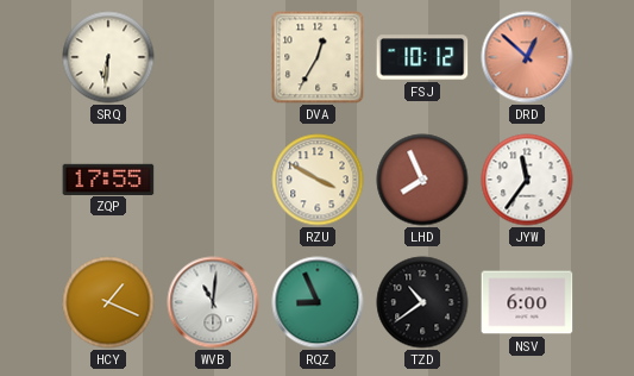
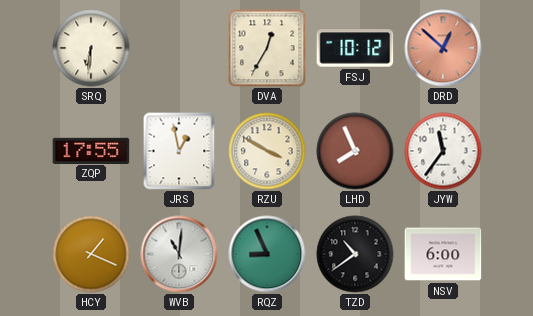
JRS: none -> 12:58
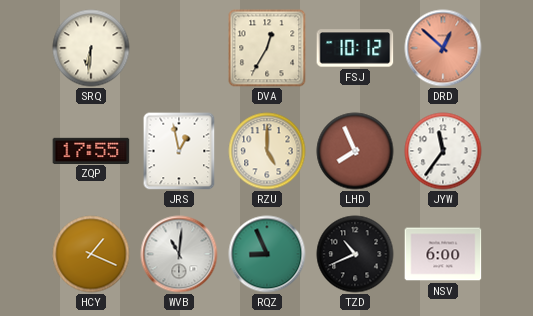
RZU: 3:50 -> 5:00
TZD: 10:39 -> 10:41
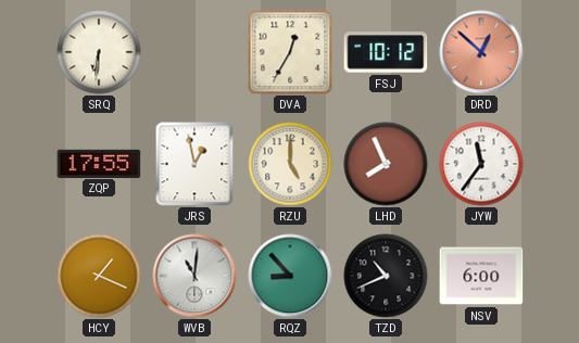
RQZ: 8:56 -> 8:53
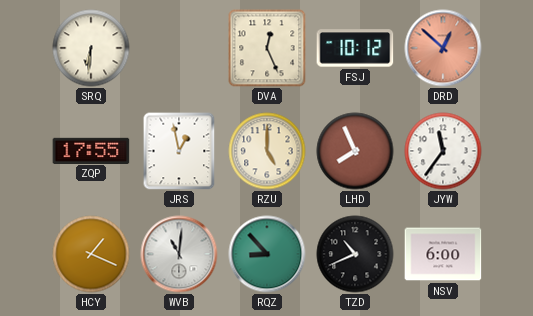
DVA: 12:35 -> 12:26
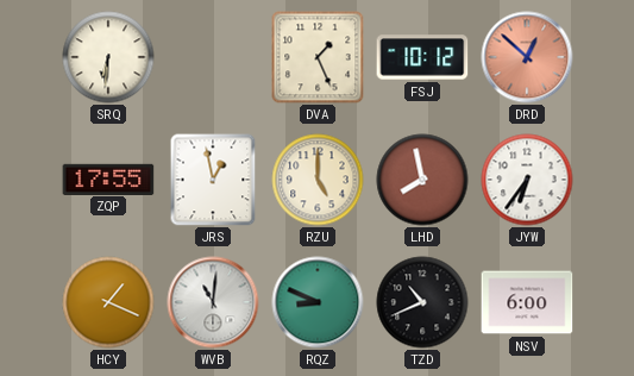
DVA: 12:26 -> 1:26
LHD: 7:56 -> 7:58
JYW: 11:36 -> 6:36
RQZ: 8:53 -> 8:49
